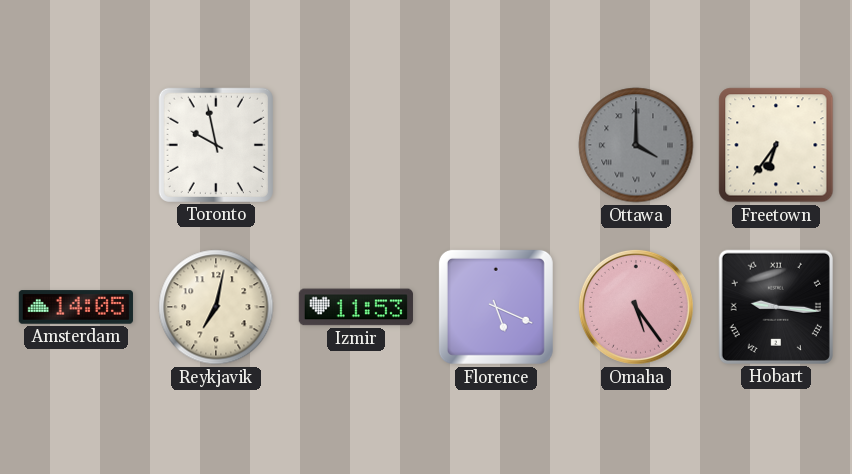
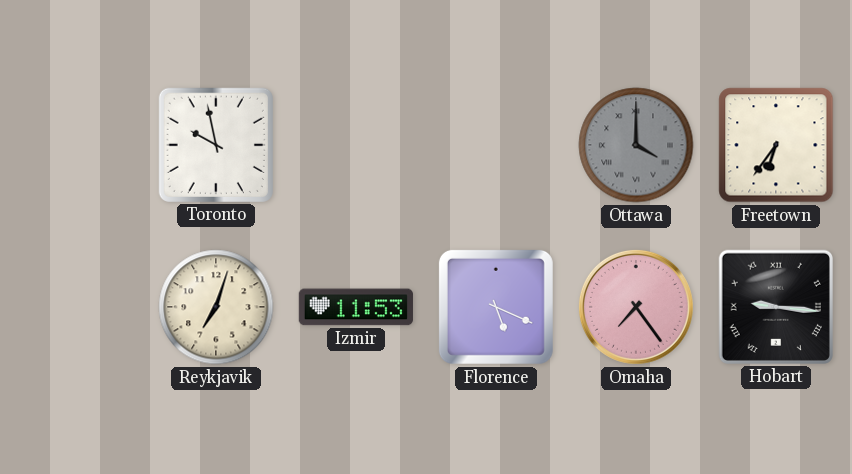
Amsterdam: 14:05 -> none
Reykjavik: 7:02 -> 7:03
Omaha: 5:24 -> 7:24
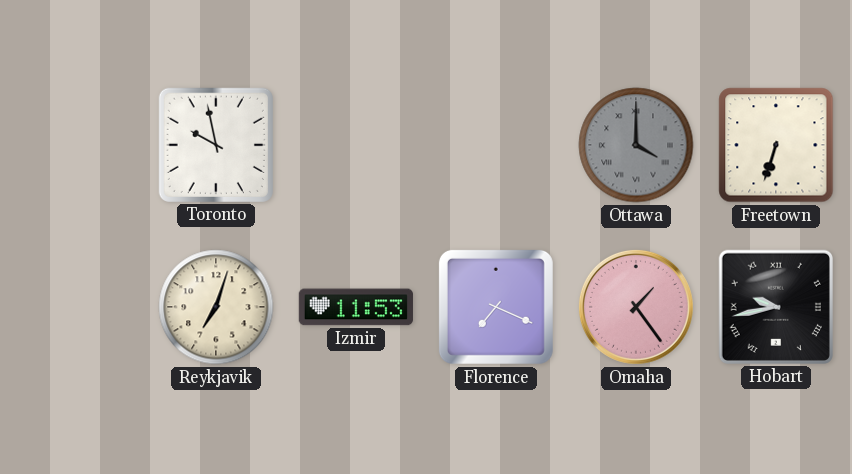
Freetown: 6:36 -> 6:33
Florence: 5:19 -> 7:19
Omaha: 7:24 -> 1:24
Hobart: 9:16 -> 9:43
